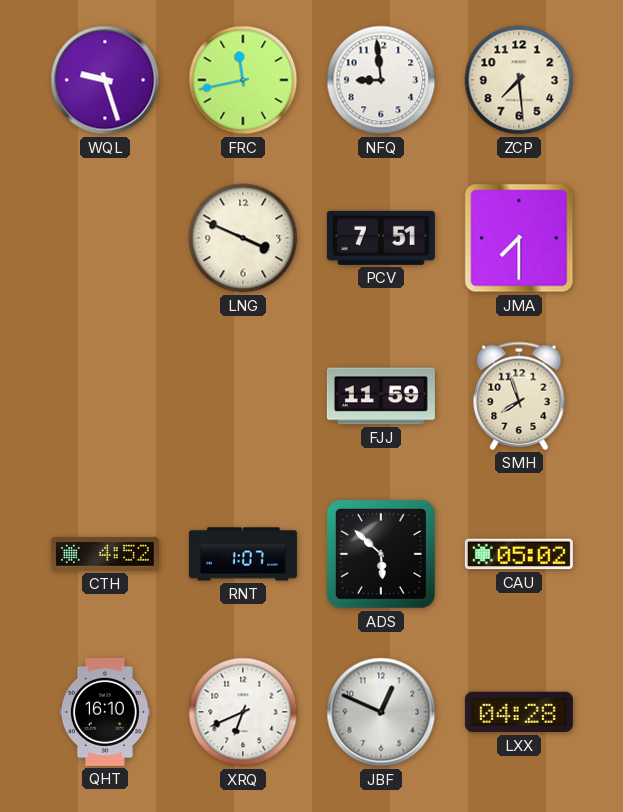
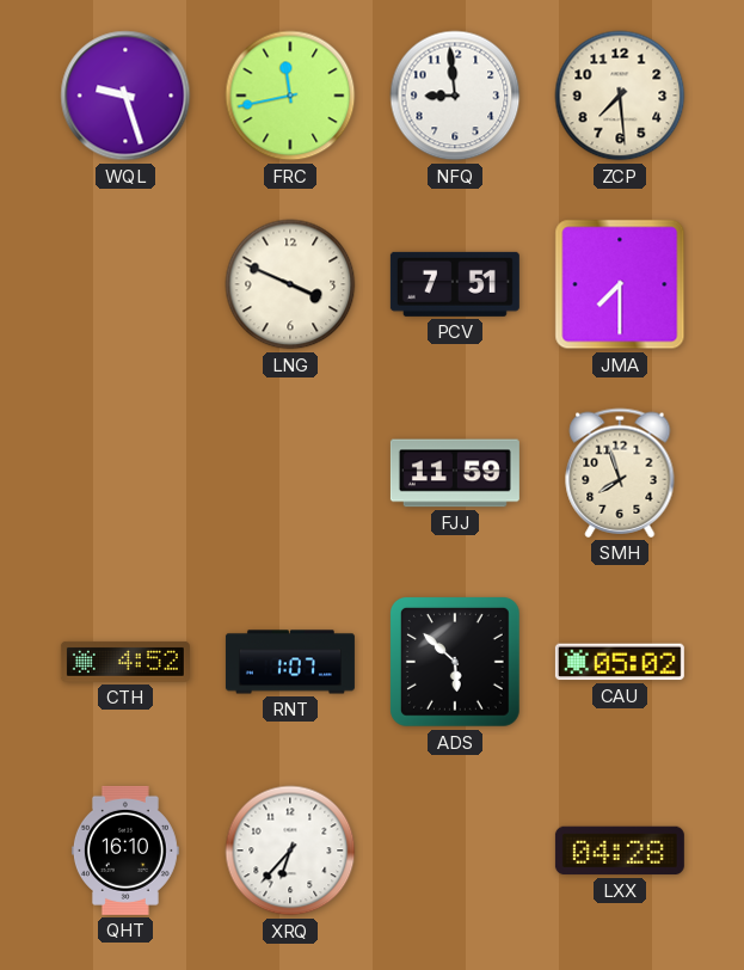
XRQ: 6:41 -> 6:37
JBF: 12:49 -> none
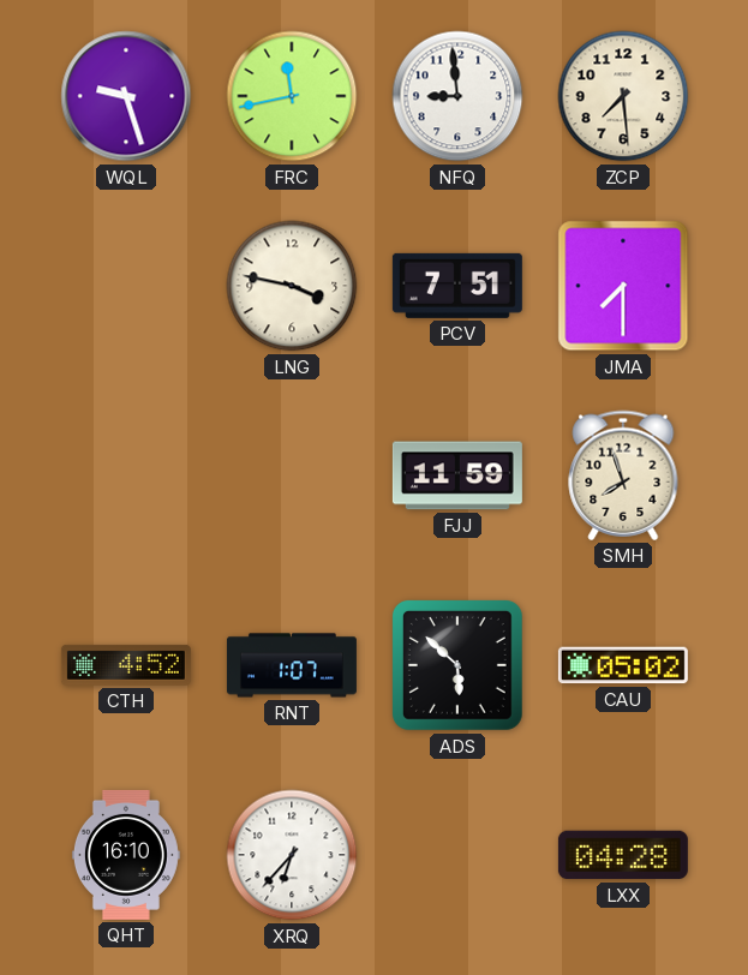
LNG: 3:49 -> 3:47
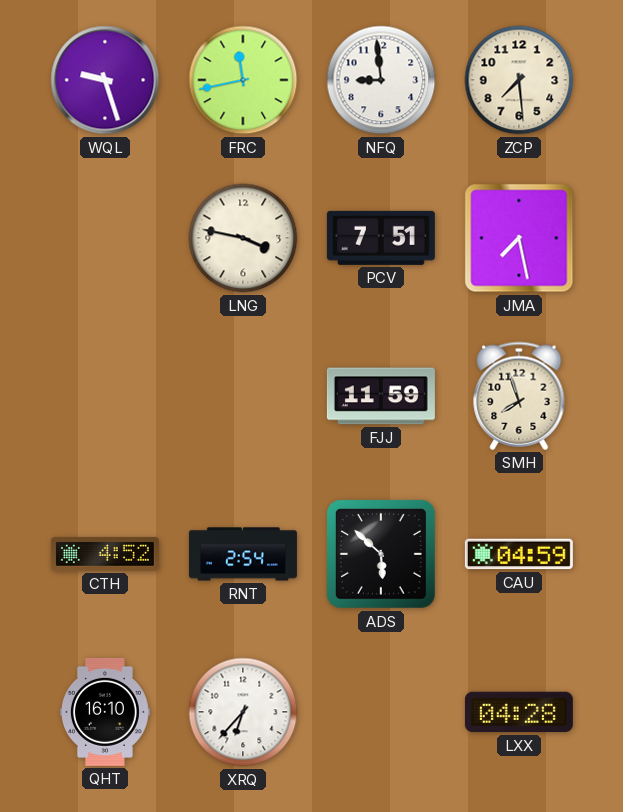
JMA: 7:30 -> 7:28
RNT: 1:07 -> 2:54
CAU: 05:02 -> 04:59
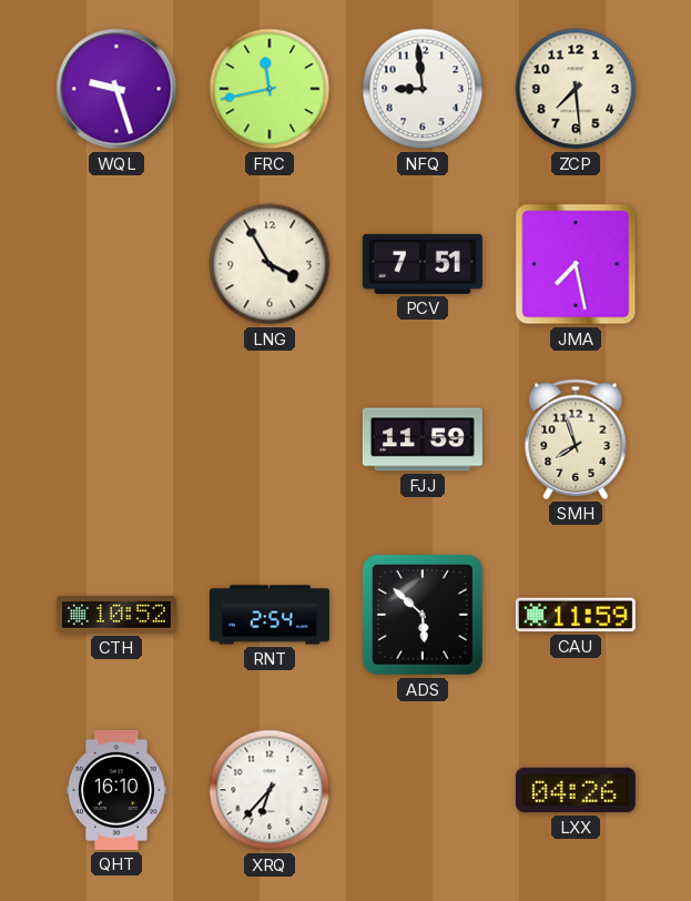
LNG: 3:47 -> 3:55
CTH: 4:52 -> 10:52
CAU: 04:59 -> 11:59
LXX: 04:28 -> 04:26
